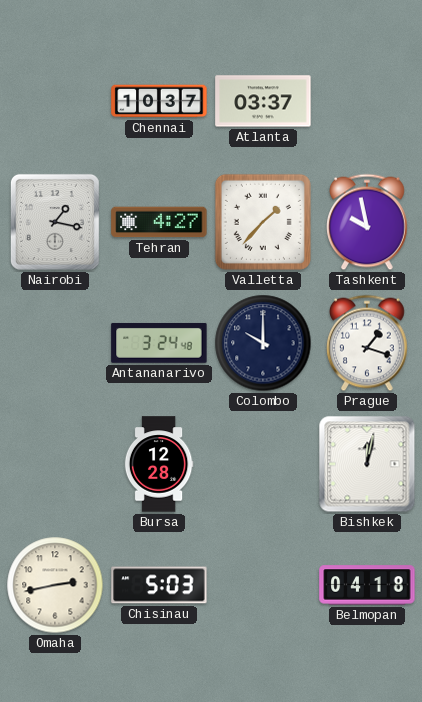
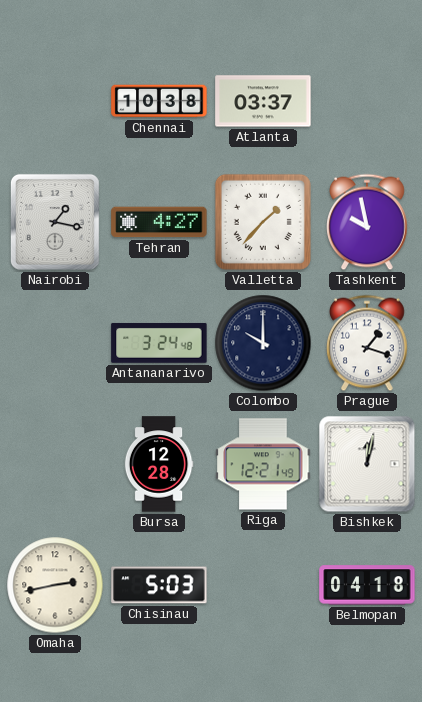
Chennai: 10:37 -> 10:38
Riga: none -> 12:21
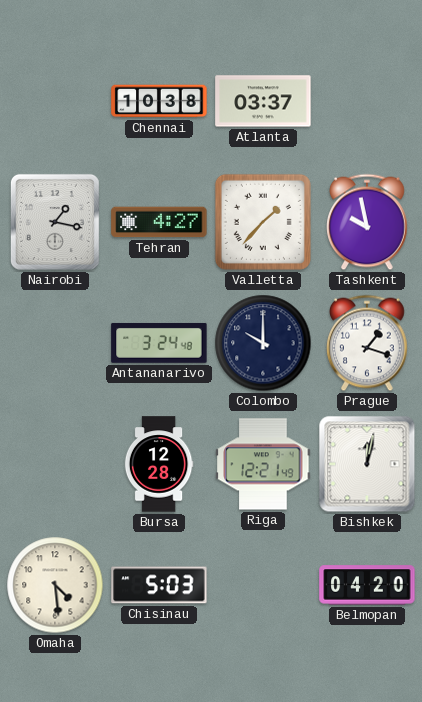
Omaha: 2:43 -> 4:29
Belmopan: 04:18 -> 04:20
